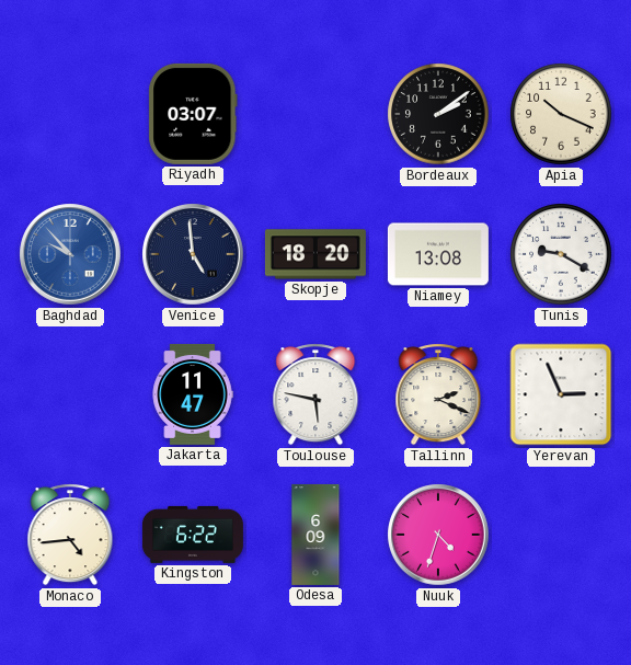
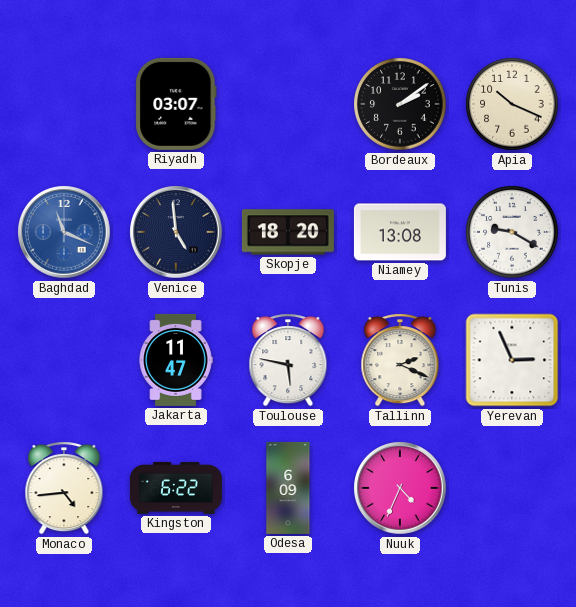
Baghdad: 9:53 -> 11:19
Nuuk: 4:33 -> 4:34
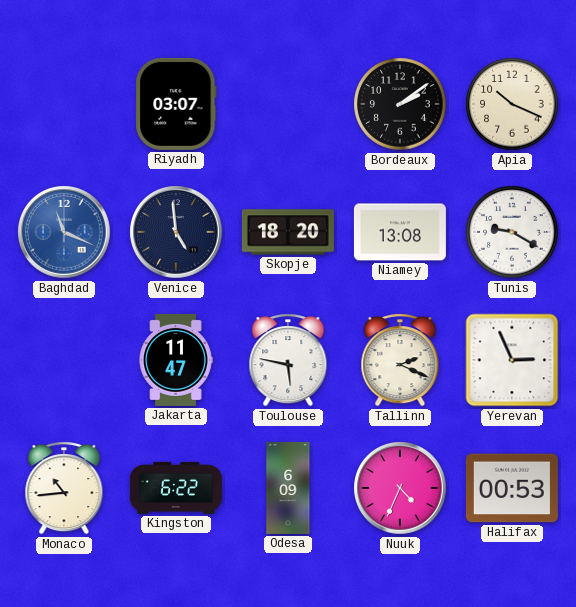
Monaco: 4:44 -> 10:44
Halifax: none -> 00:53
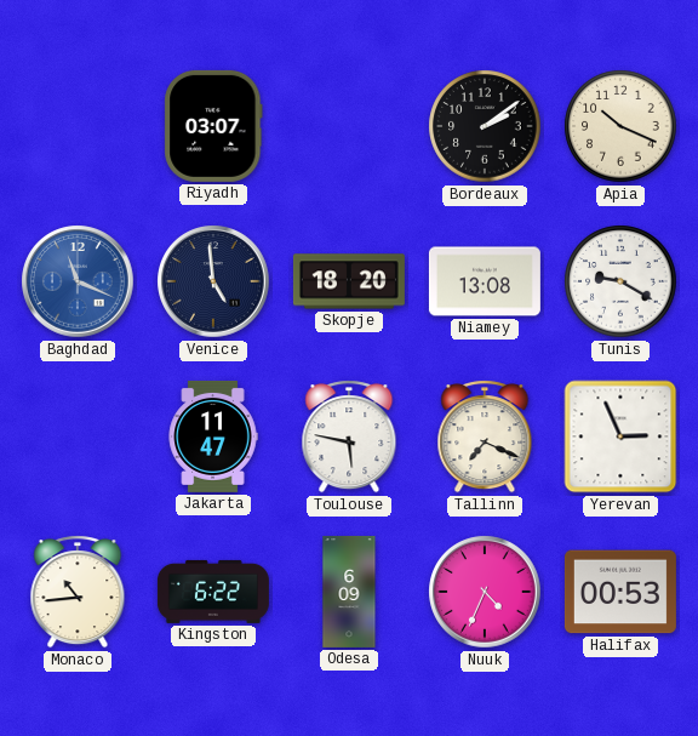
Tallinn: 2:19 -> 7:19
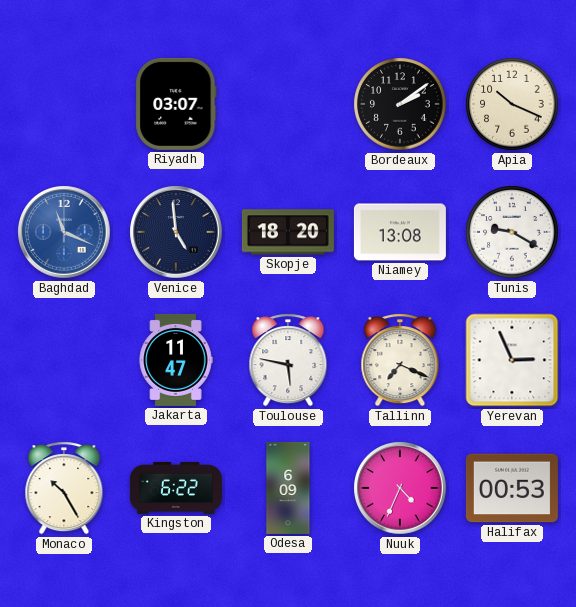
Monaco: 10:44 -> 10:25
